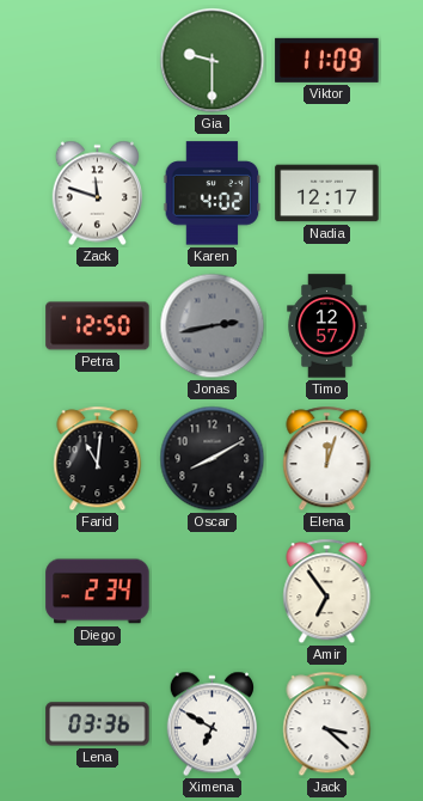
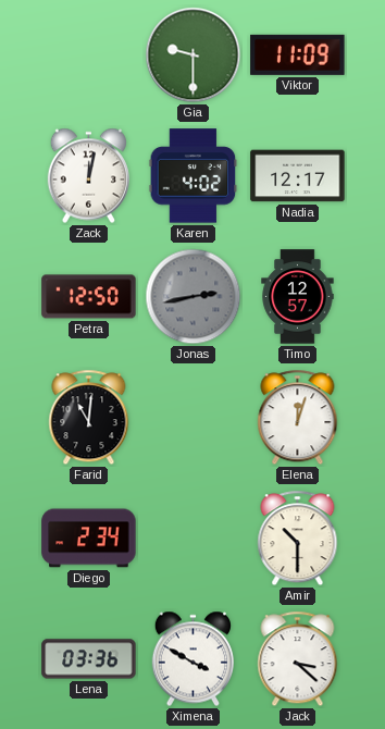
Zack: 11:48 -> 12:02
Oscar: 8:10 -> none
Amir: 6:54 -> 10:30
Ximena: 6:50 -> 3:50
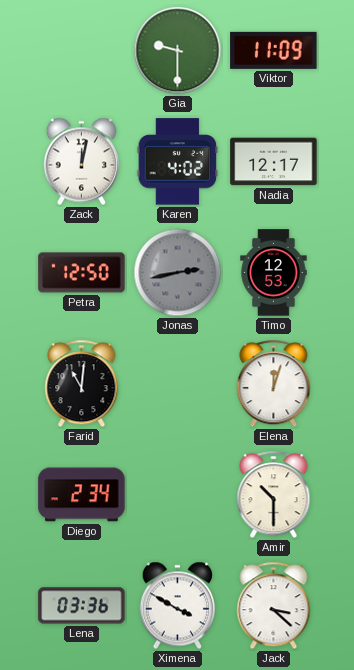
Timo: 12:57 -> 12:53
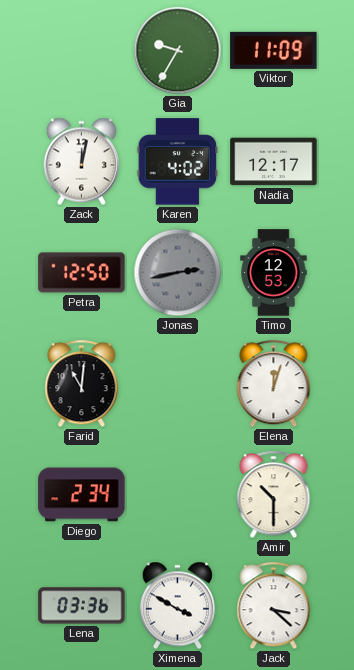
Gia: 9:30 -> 9:35
